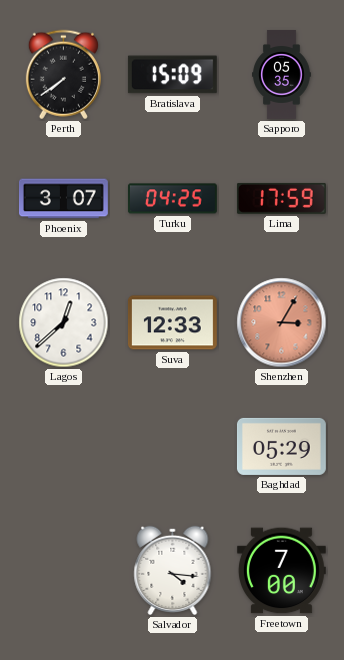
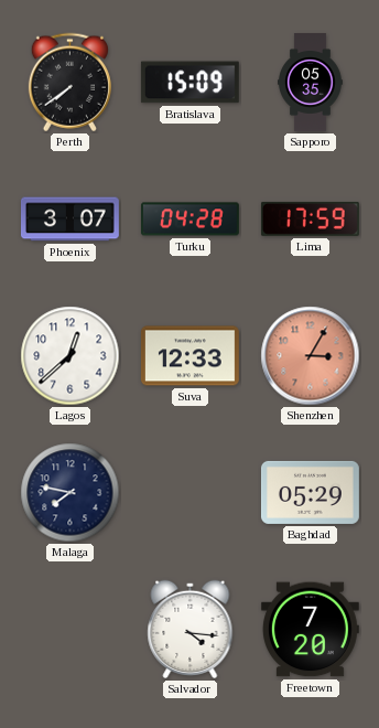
Turku: 04:25 -> 04:28
Malaga: none -> 7:47
Freetown: 7:00 -> 7:20
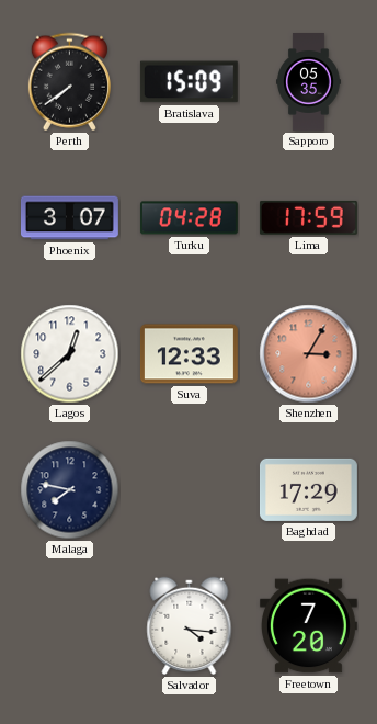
Baghdad: 05:29 -> 17:29
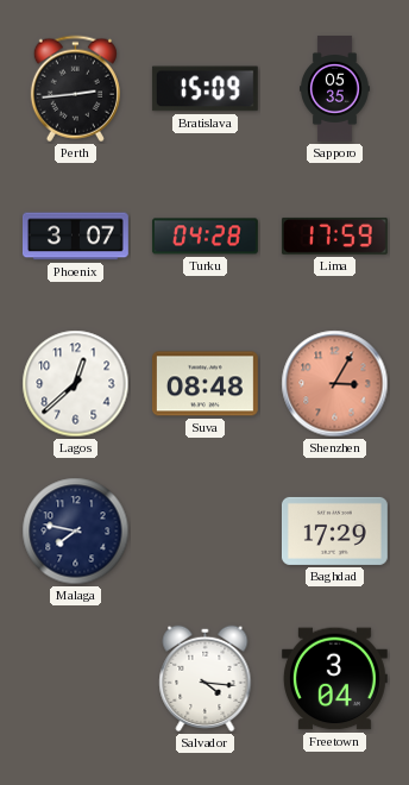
Perth: 7:39 -> 2:44
Suva: 12:33 -> 08:48
Freetown: 7:20 -> 3:04
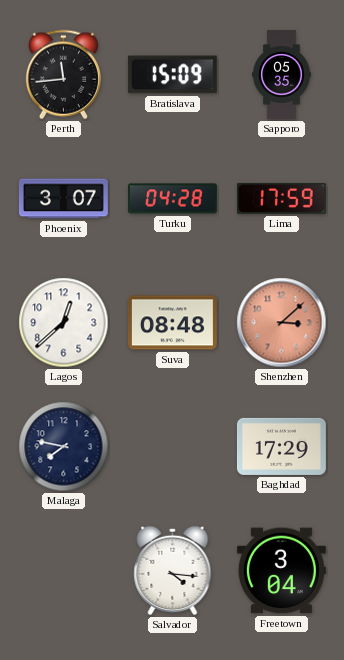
Perth: 2:44 -> 11:44
Shenzhen: 3:05 -> 3:08
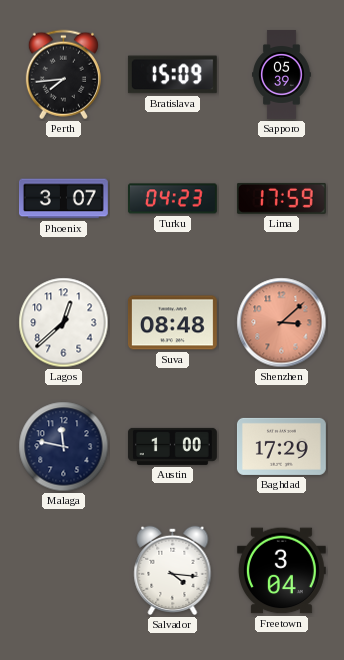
Perth: 11:44 -> 7:44
Sapporo: 05:35 -> 05:39
Turku: 04:28 -> 04:23
Malaga: 7:47 -> 11:47
Austin: none -> 1:00
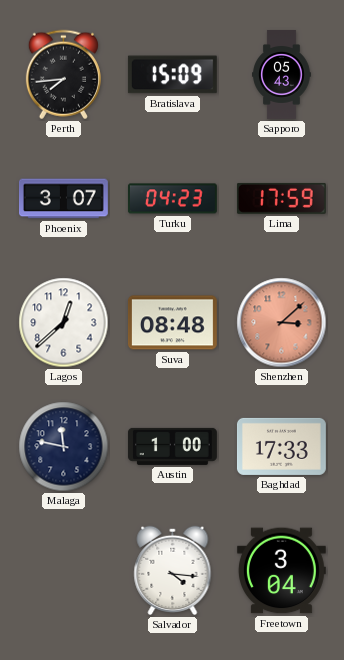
Sapporo: 05:39 -> 05:43
Baghdad: 17:29 -> 17:33
